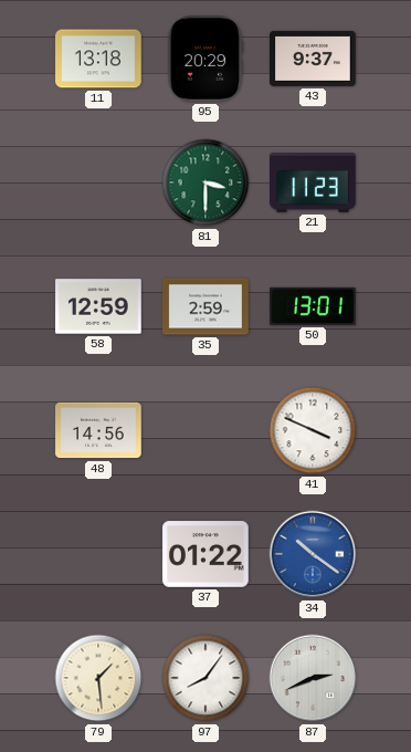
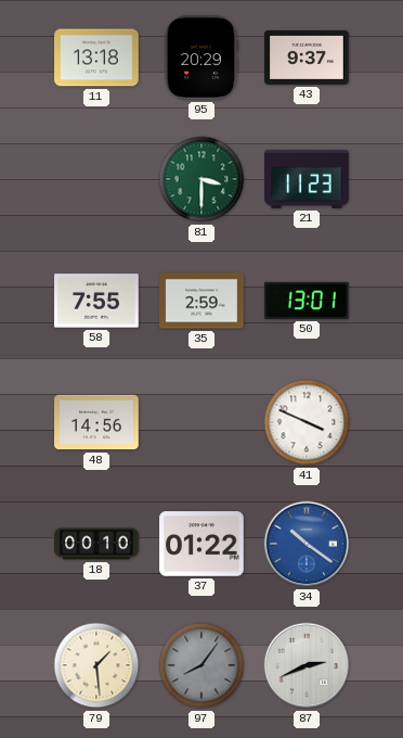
58: 12:59 -> 7:55
18: none -> 00:10
97 dial: white -> grey
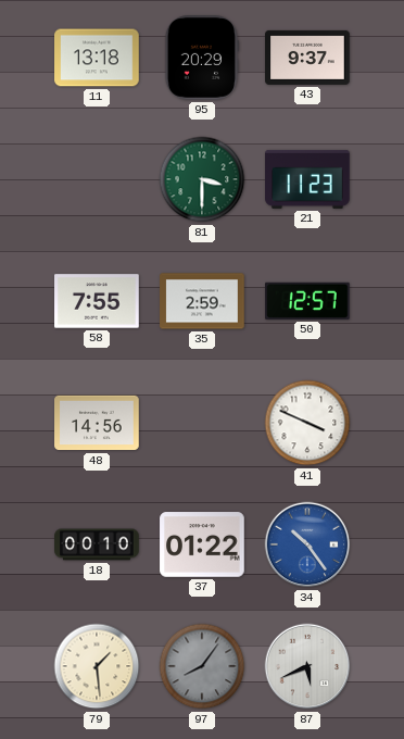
50: 13:01 -> 12:57
34: 10:21 -> 10:24
87: 2:41 -> 5:41
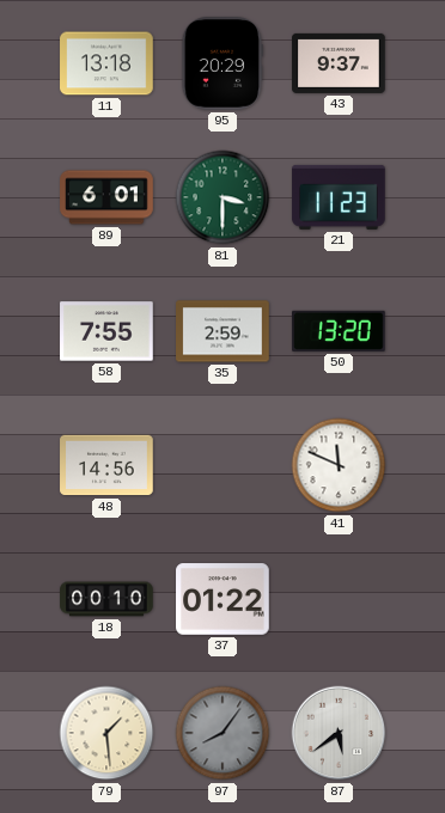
89: none -> 6:01
50: 12:57 -> 13:20
41: 3:49 -> 11:49
34: 10:24 -> none
87: 5:41 -> 5:39
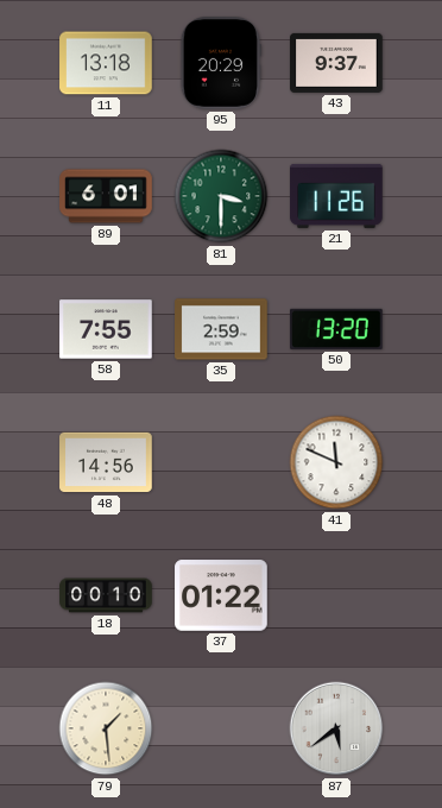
21: 11:23 -> 11:26
97: 8:06 -> none
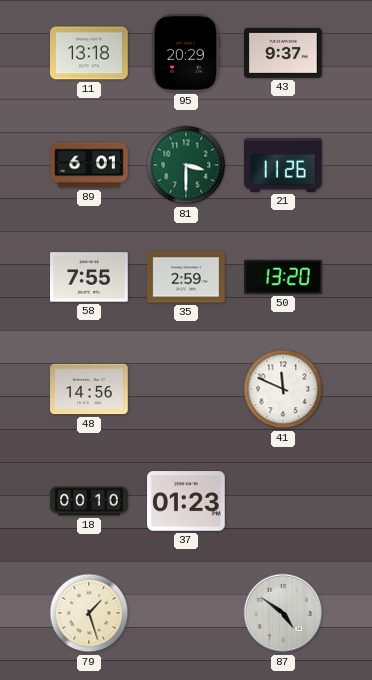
37: 01:22 -> 01:23
79: 1:29 -> 1:27
87: 5:39 -> 4:51
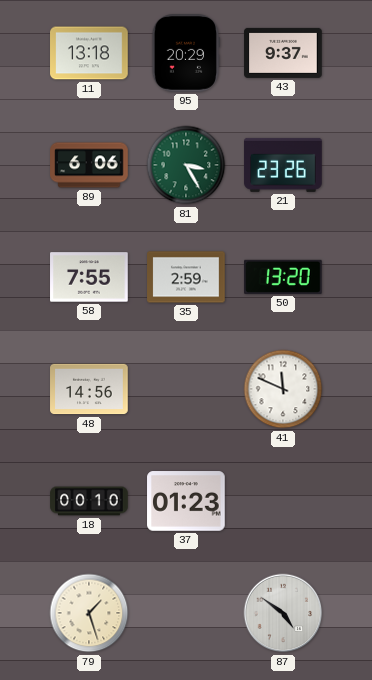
89: 6:01 -> 6:06
81: 3:30 -> 3:25
21: 11:26 -> 23:26
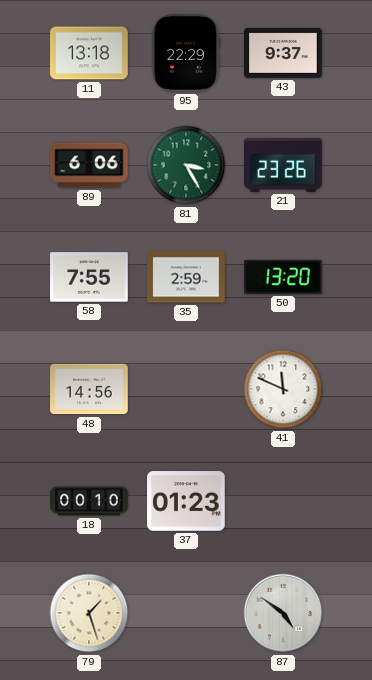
95: 20:29 -> 22:29
